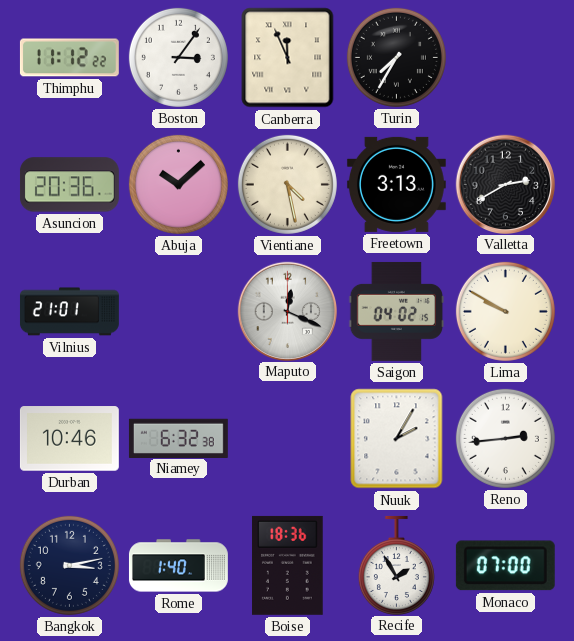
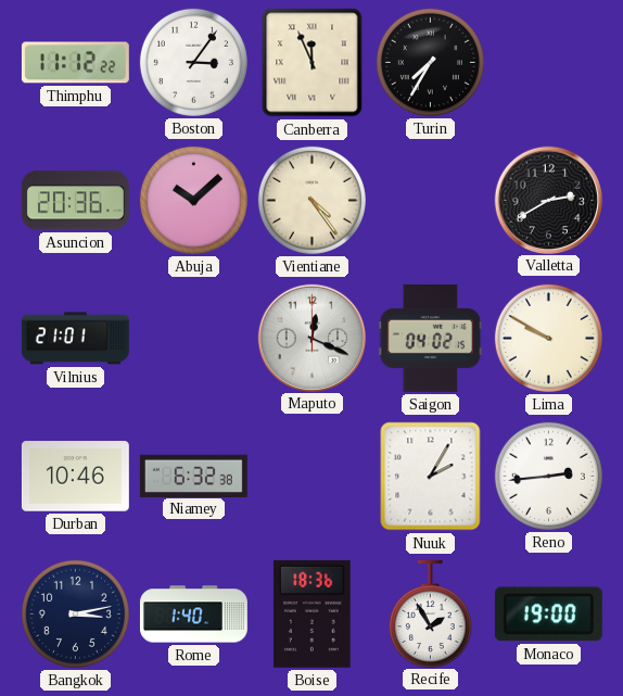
Vientiane: 4:28 -> 4:24
Freetown: 3:13 -> none
Monaco: 07:00 -> 19:00
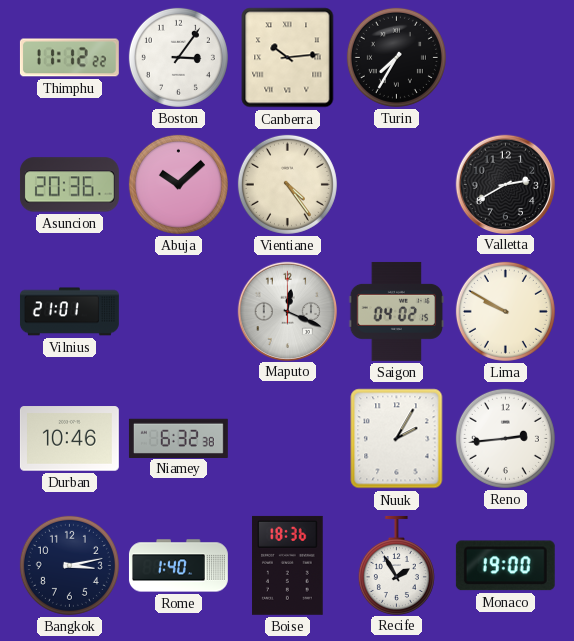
Canberra: 11:56 -> 10:14
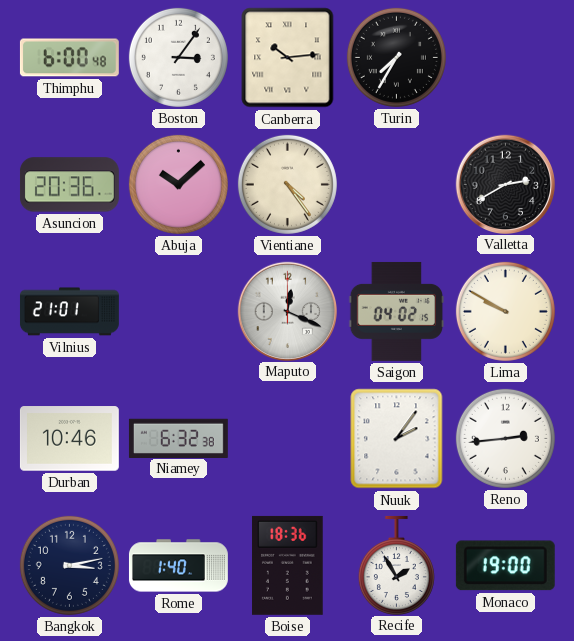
Thimphu: 11:12 -> 6:00
Nuuk: 2:05 -> 2:06
